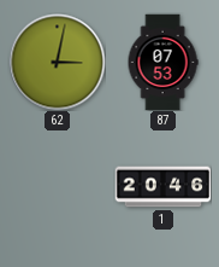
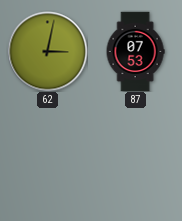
1: 20:46 -> none
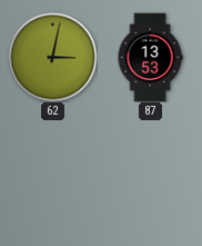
87: 07:53 -> 13:53
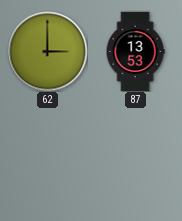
62: 3:02 -> 3:00
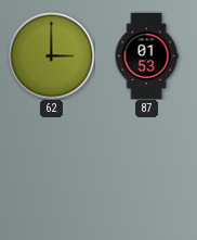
87: 13:53 -> 01:53
